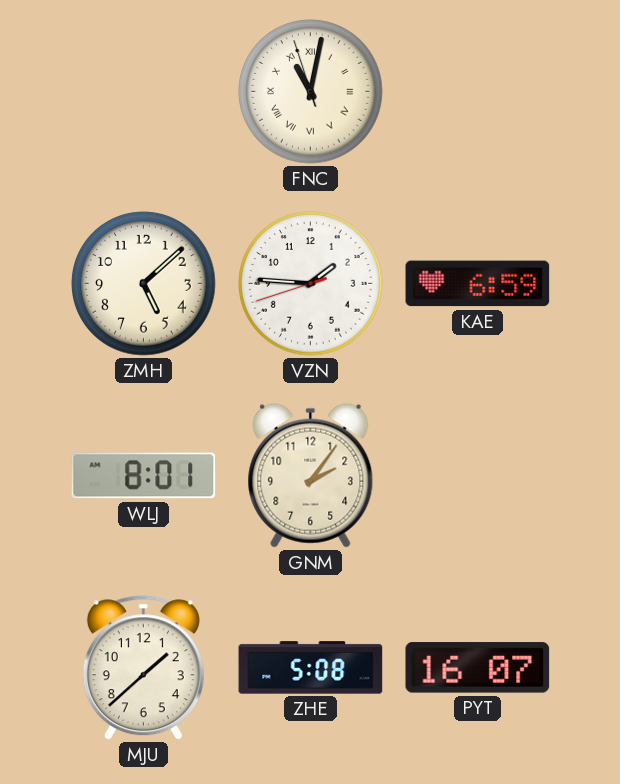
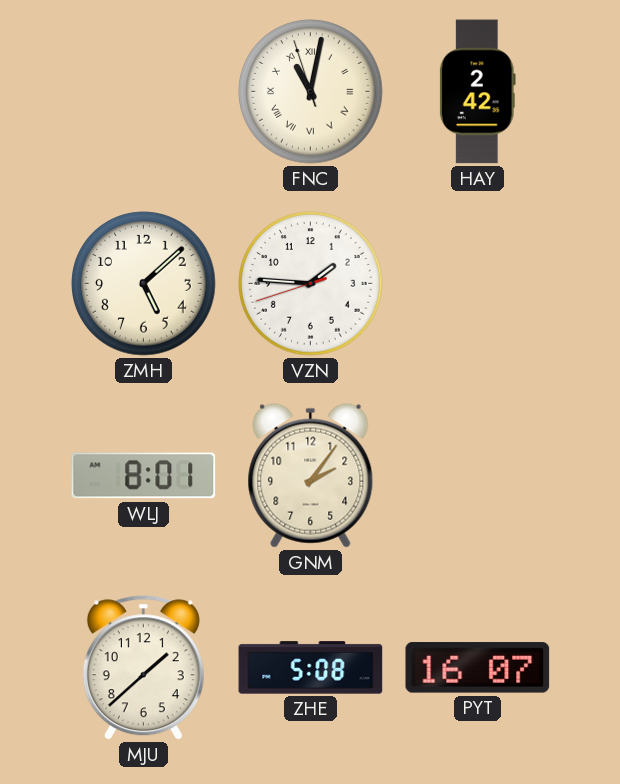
HAY: none -> 2:42
KAE: 6:59 -> none
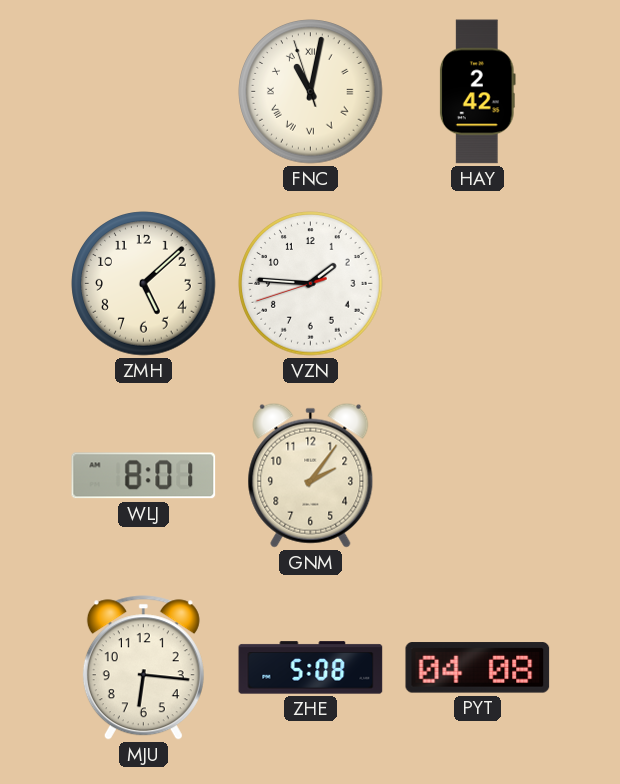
MJU: 1:38 -> 6:16
PYT: 16:07 -> 04:08
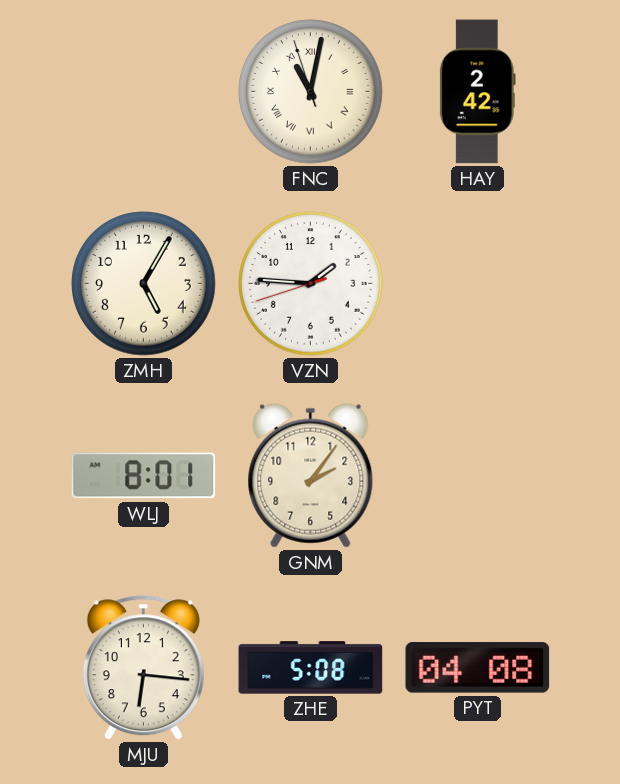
ZMH: 5:08 -> 5:05
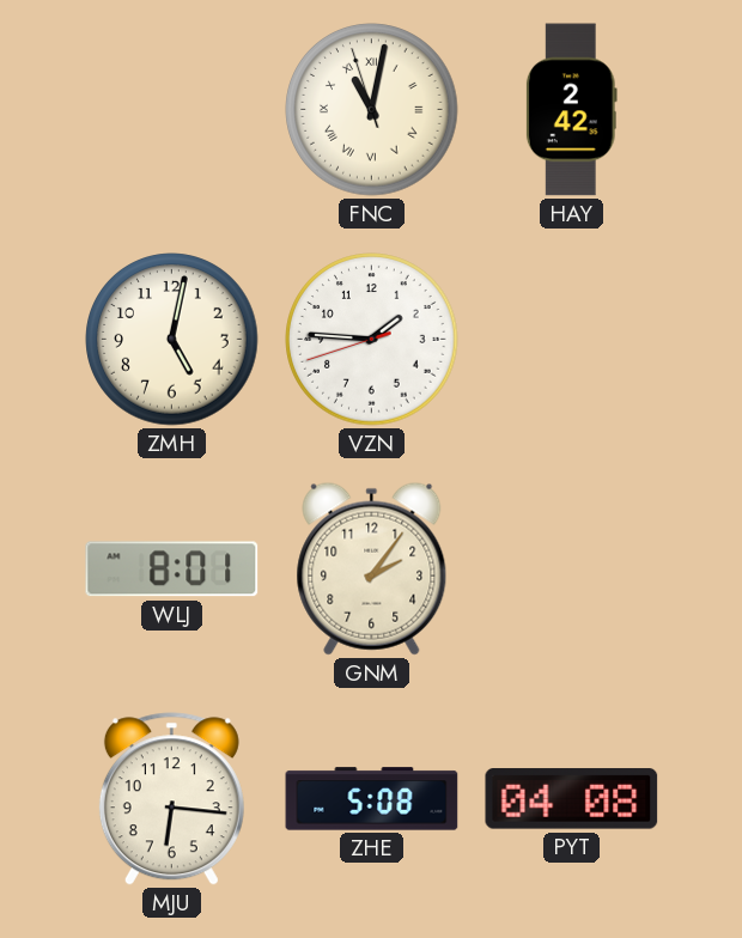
ZMH: 5:05 -> 5:02
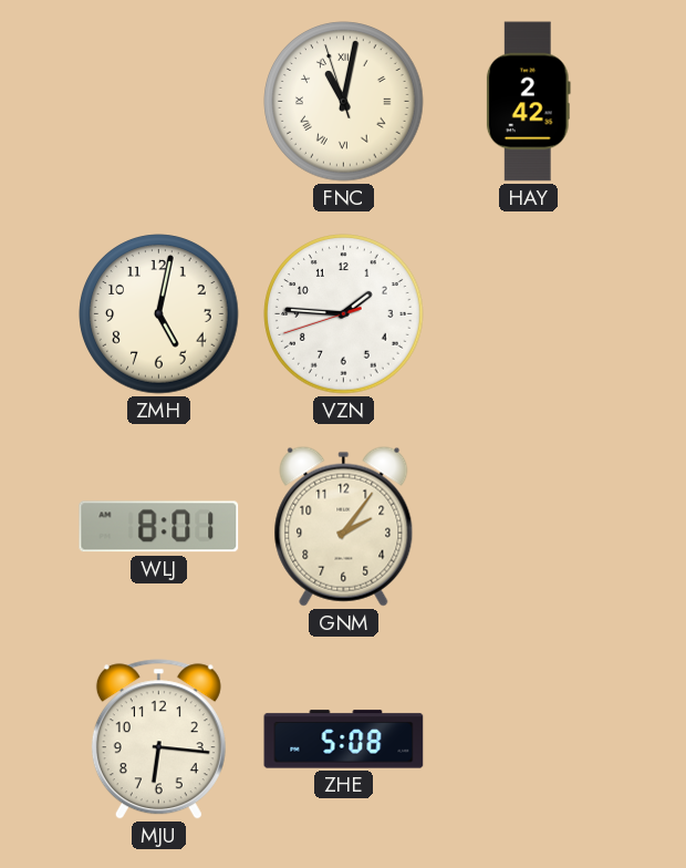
PYT: 04:08 -> none
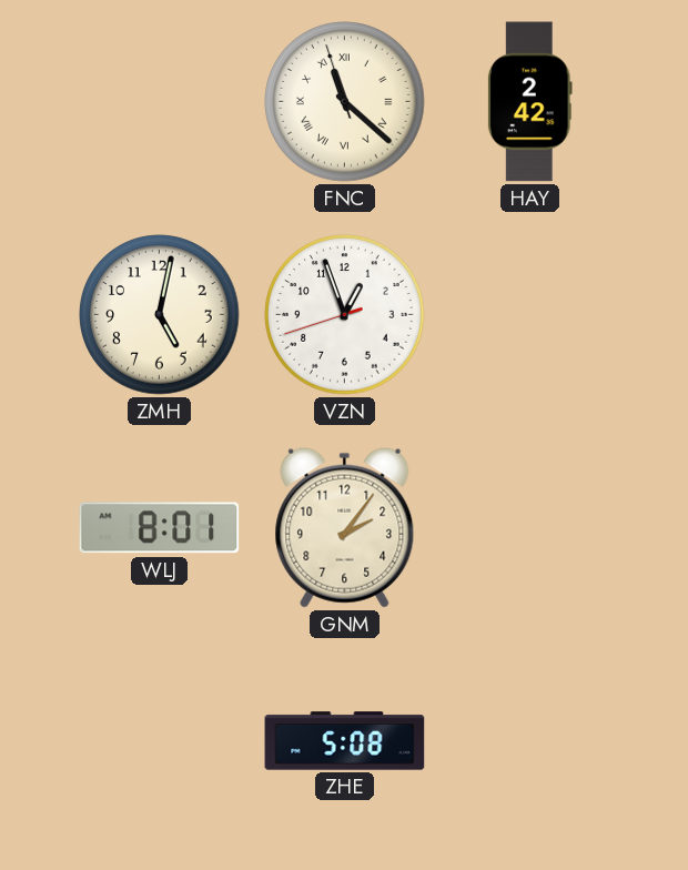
FNC: 11:01 -> 11:21
VZN: 1:45 -> 12:56
MJU: 6:16 -> none
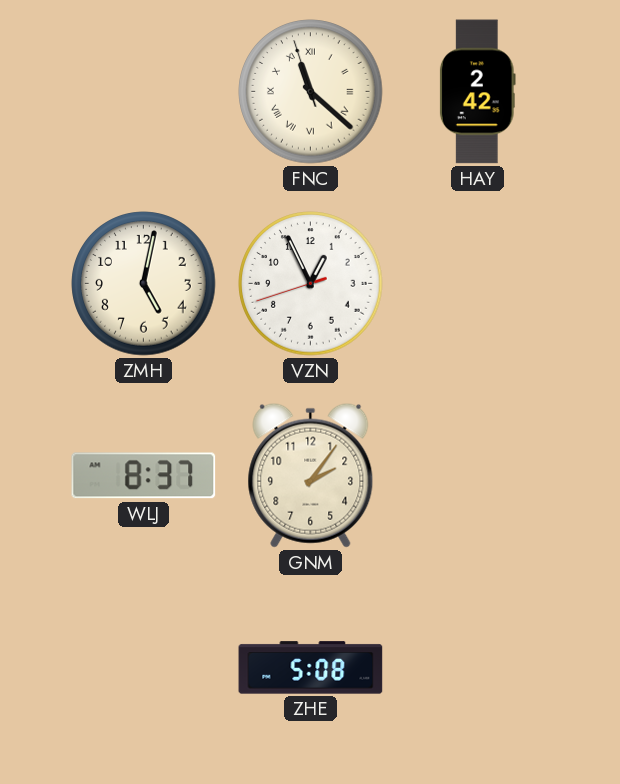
VZN: 12:56 -> 12:55
WLJ: 8:01 -> 8:37
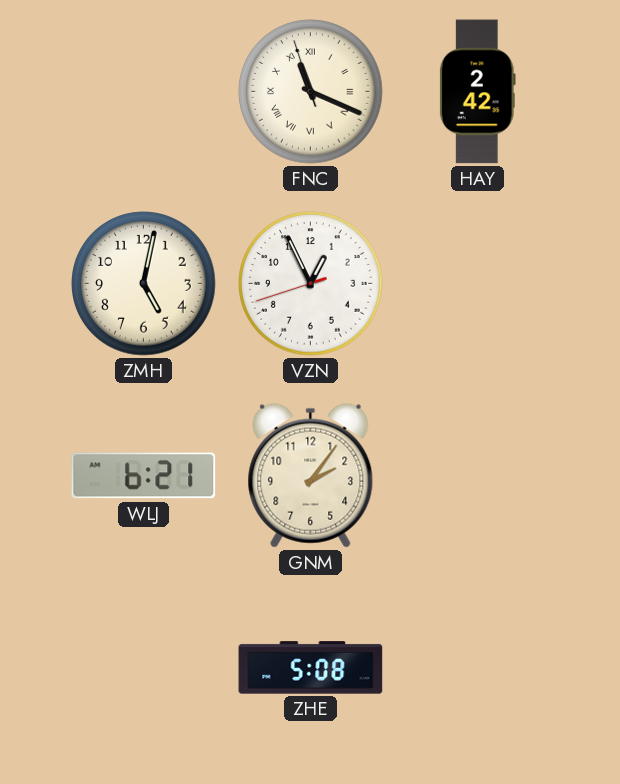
FNC: 11:21 -> 11:18
WLJ: 8:37 -> 6:21
